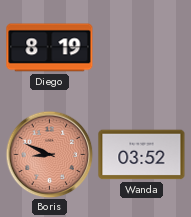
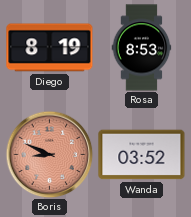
Rosa: none -> 8:53
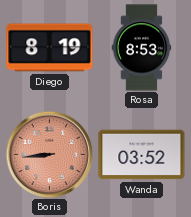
Boris: 8:49 -> 8:44
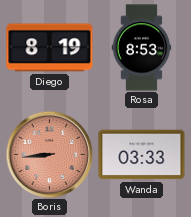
Wanda: 03:52 -> 03:33
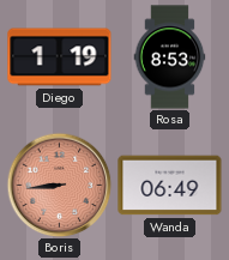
Diego: 8:19 -> 1:19
Wanda: 03:33 -> 06:49
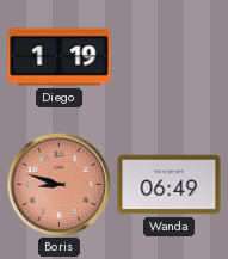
Rosa: 8:53 -> none
Boris: 8:44 -> 8:48
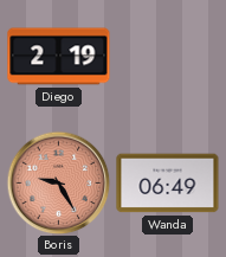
Diego: 1:19 -> 2:19
Boris: 8:48 -> 9:25
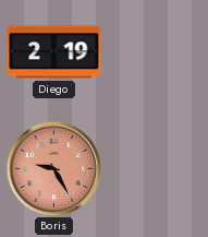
Wanda: 06:49 -> none
